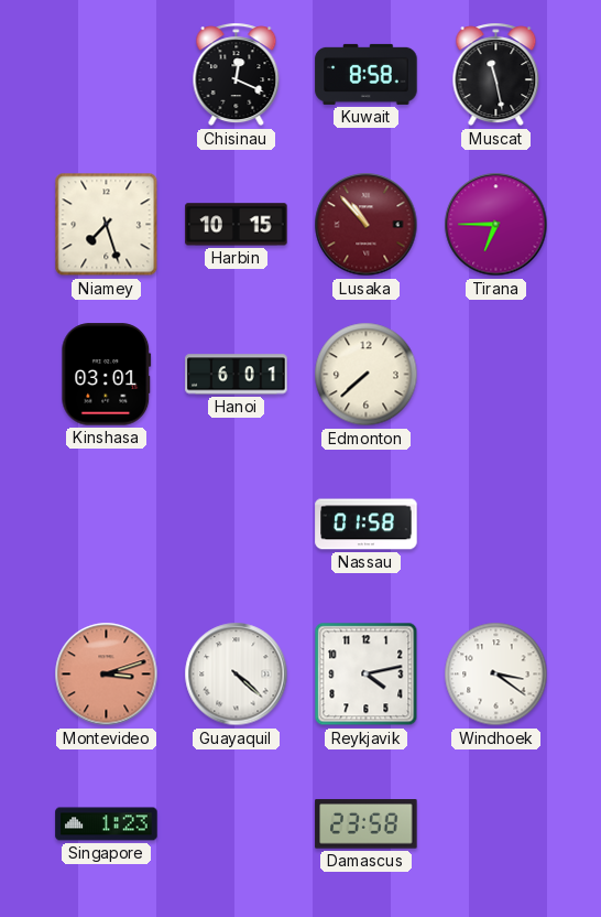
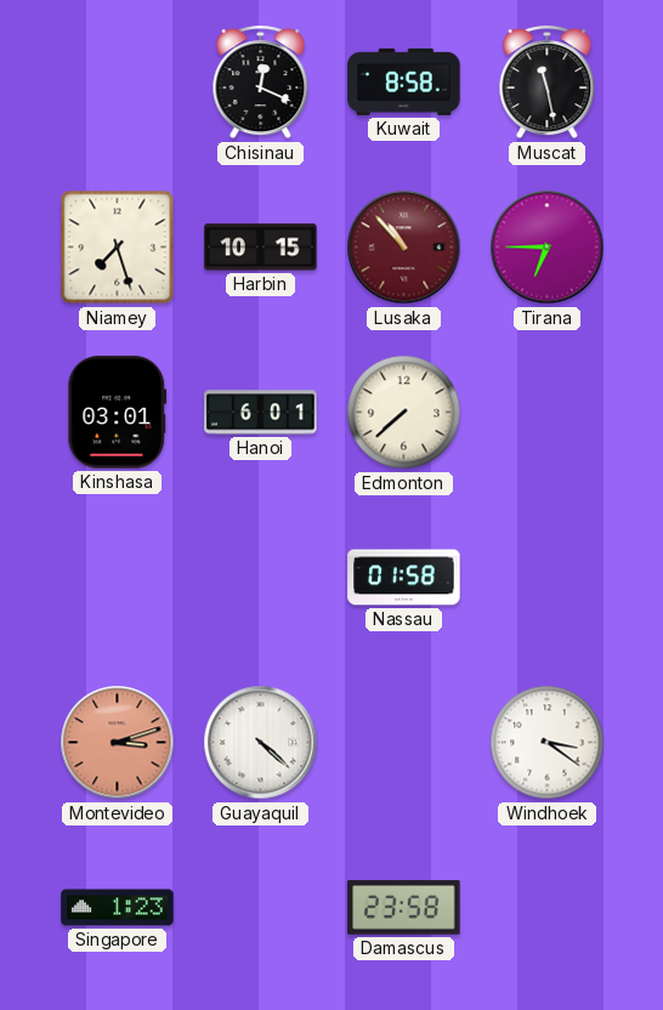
Reykjavik: 4:13 -> none
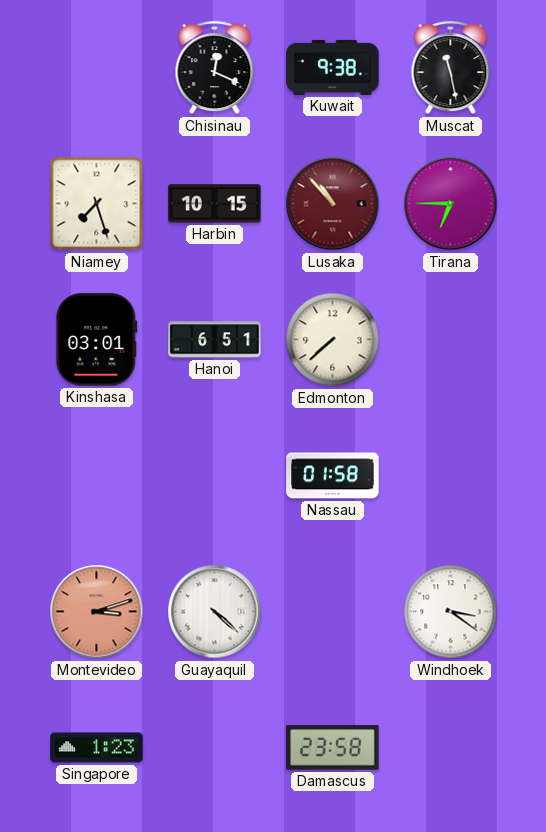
Kuwait: 8:58 -> 9:38
Hanoi: 6:01 -> 6:51
